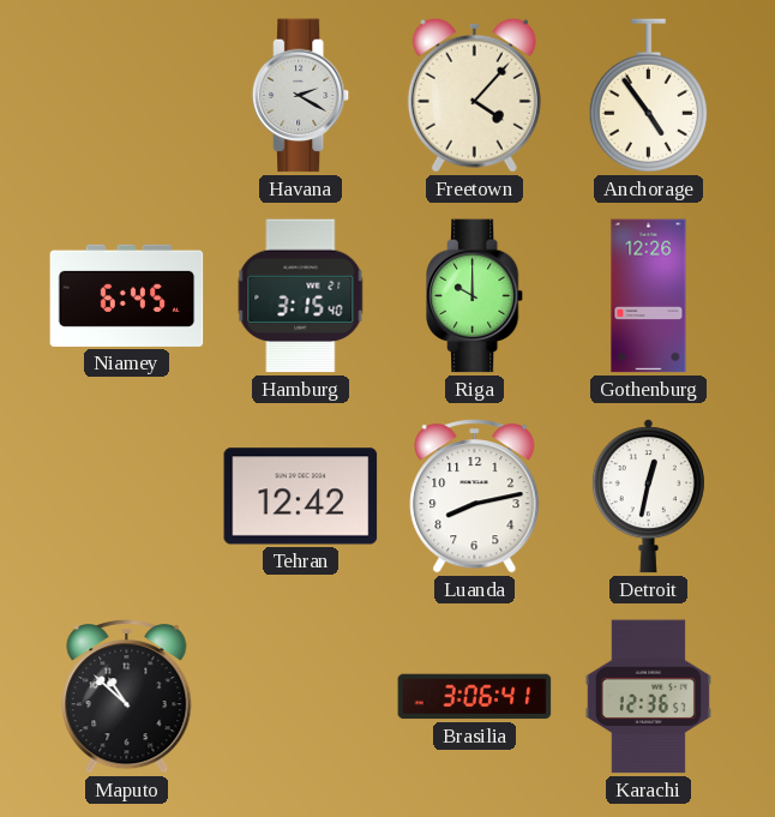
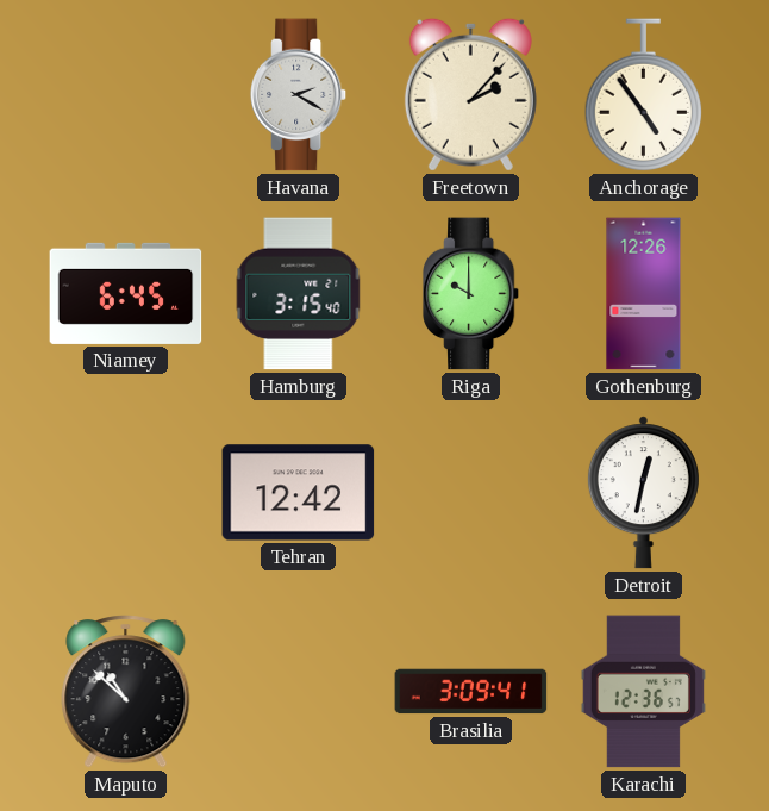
Freetown: 4:07 -> 2:07
Luanda: 8:13 -> none
Brasilia: 3:06 -> 3:09
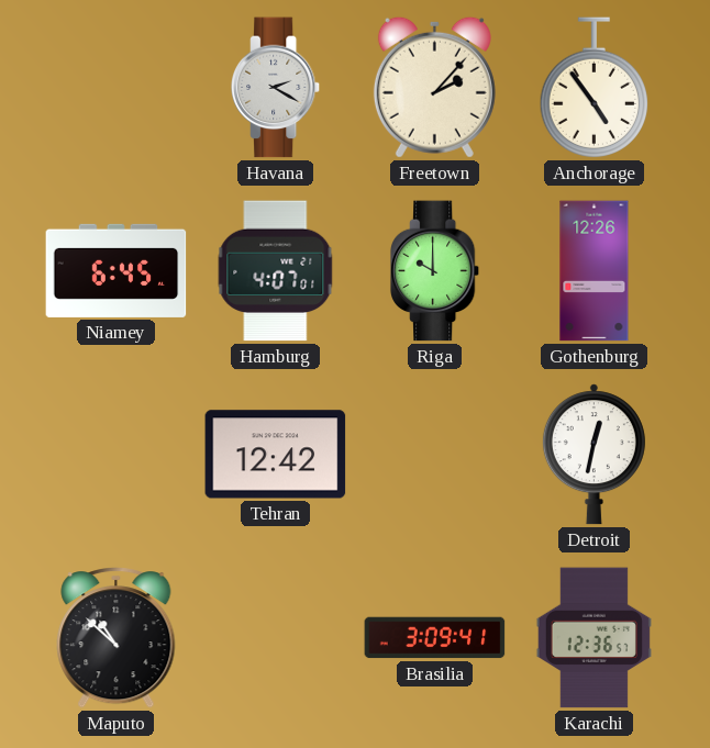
Hamburg: 3:15 -> 4:07
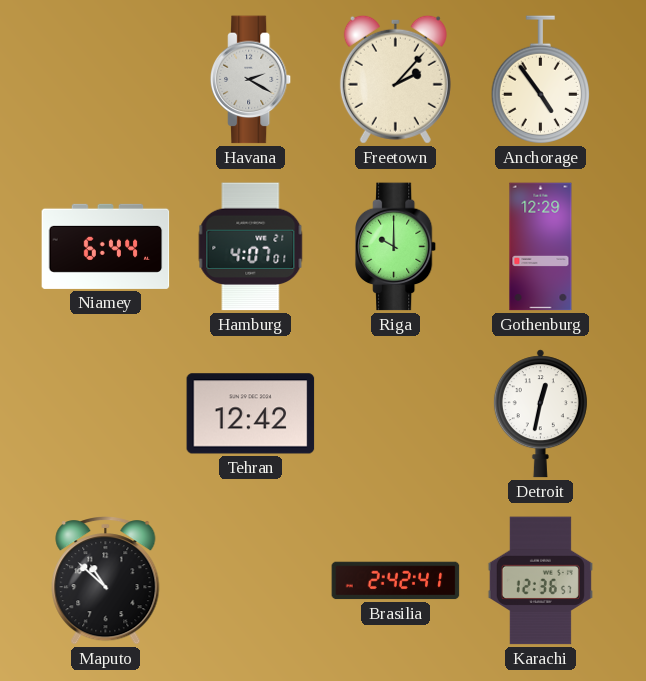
Niamey: 6:45 -> 6:44
Gothenburg: 12:26 -> 12:29
Brasilia: 3:09 -> 2:42
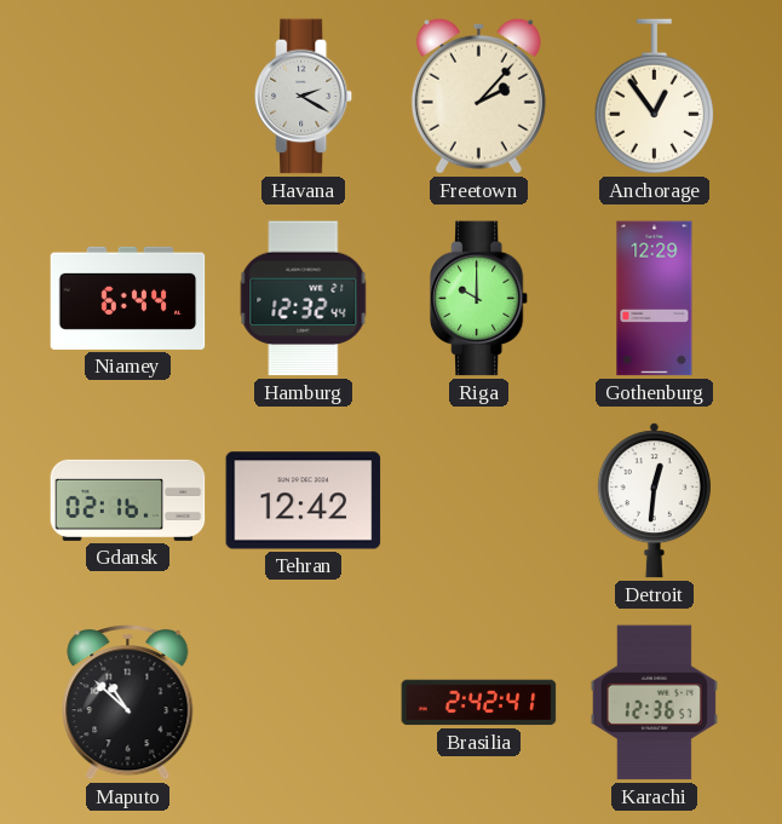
Anchorage: 4:54 -> 12:54
Hamburg: 4:07 -> 12:32
Gdansk: none -> 02:16
Detroit: 12:32 -> 12:31
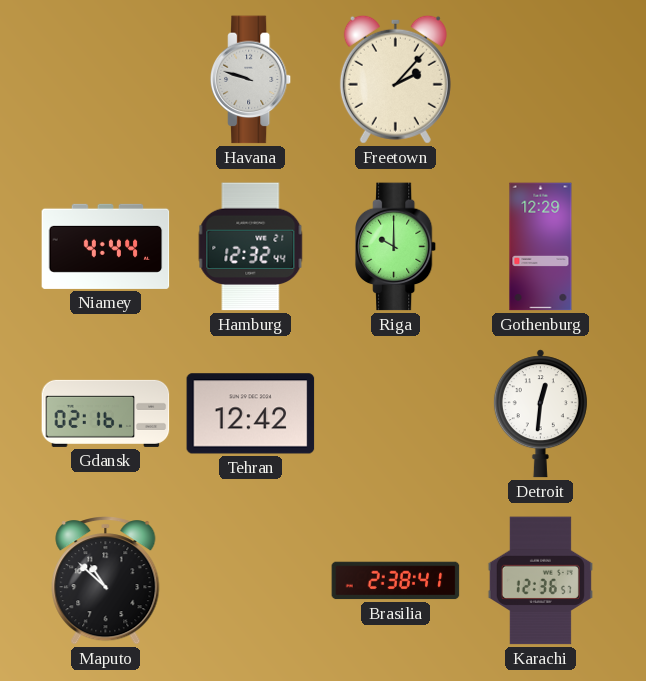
Havana: 2:20 -> 9:48
Anchorage: 12:54 -> none
Niamey: 6:44 -> 4:44
Brasilia: 2:42 -> 2:38
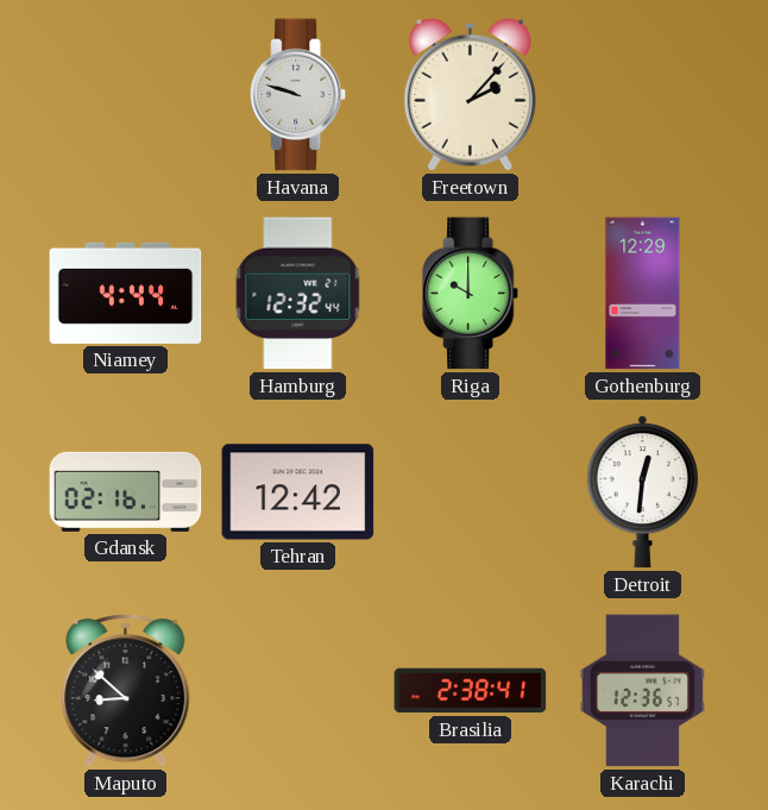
Maputo: 10:52 -> 8:52
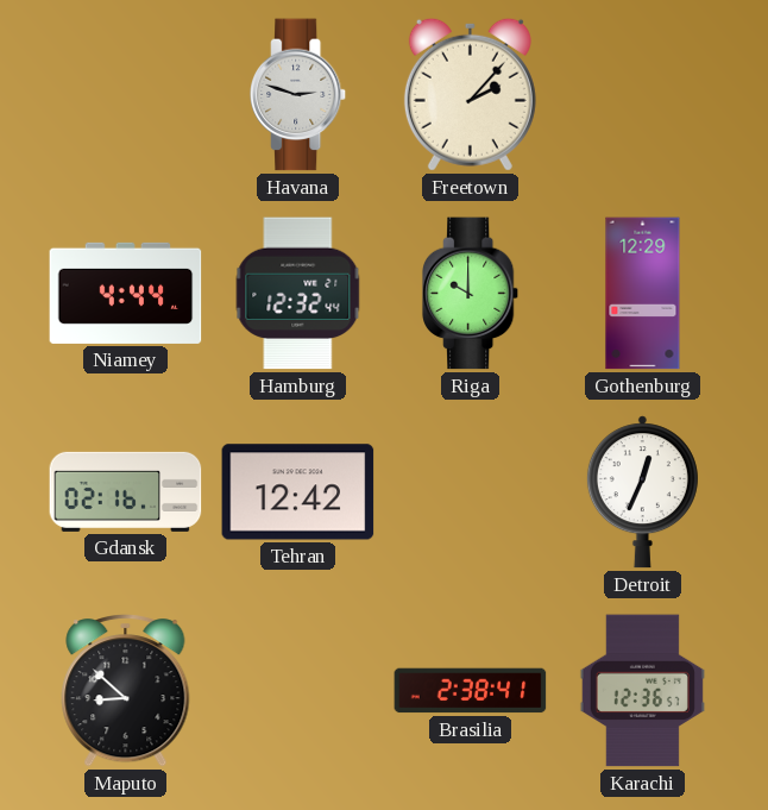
Havana: 9:48 -> 2:48
Detroit: 12:31 -> 12:34
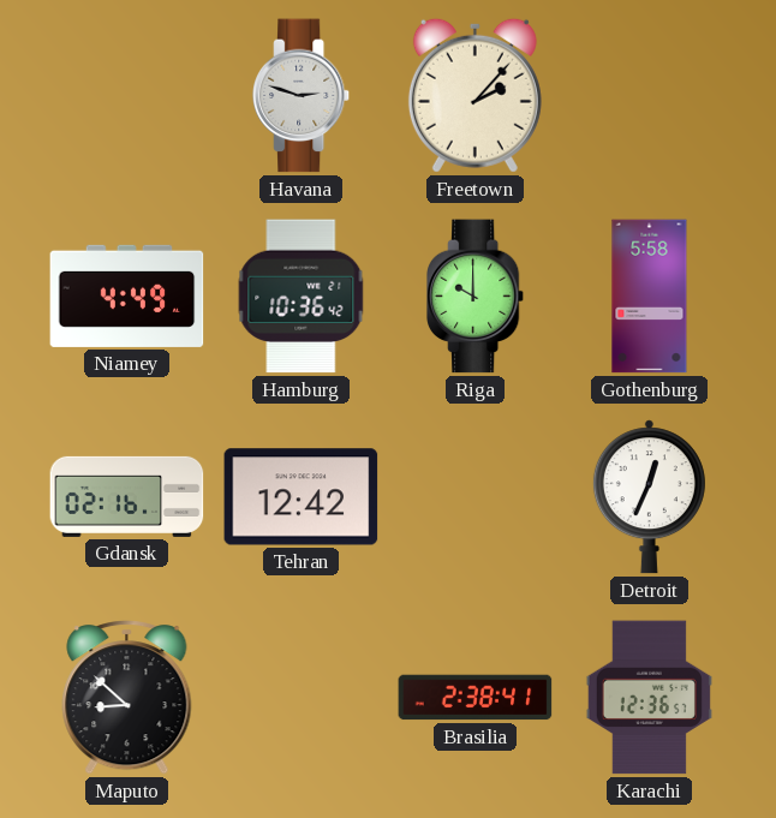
Niamey: 4:44 -> 4:49
Hamburg: 12:32 -> 10:36
Gothenburg: 12:29 -> 5:58
